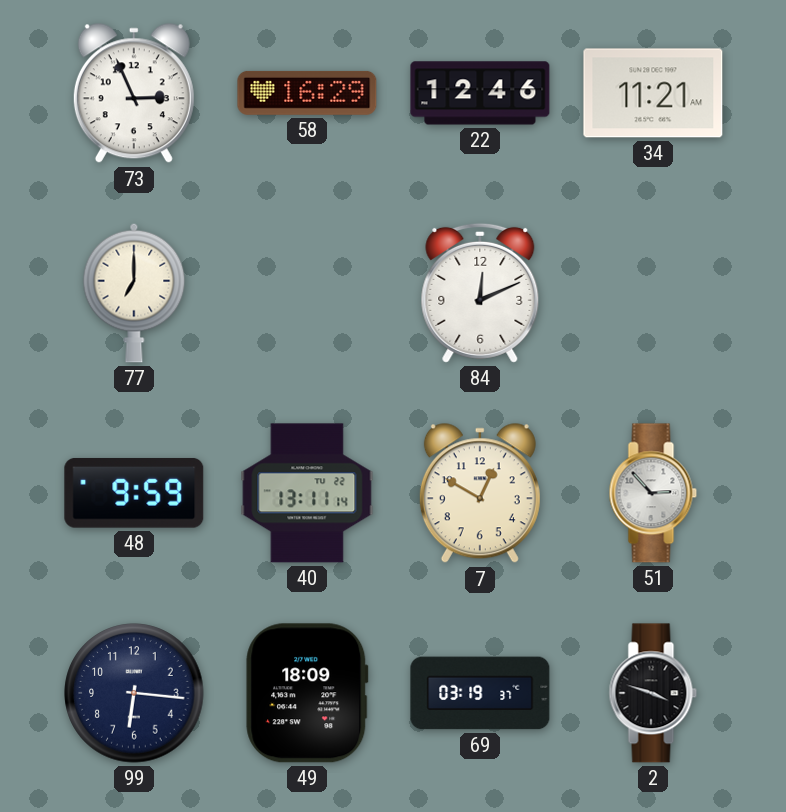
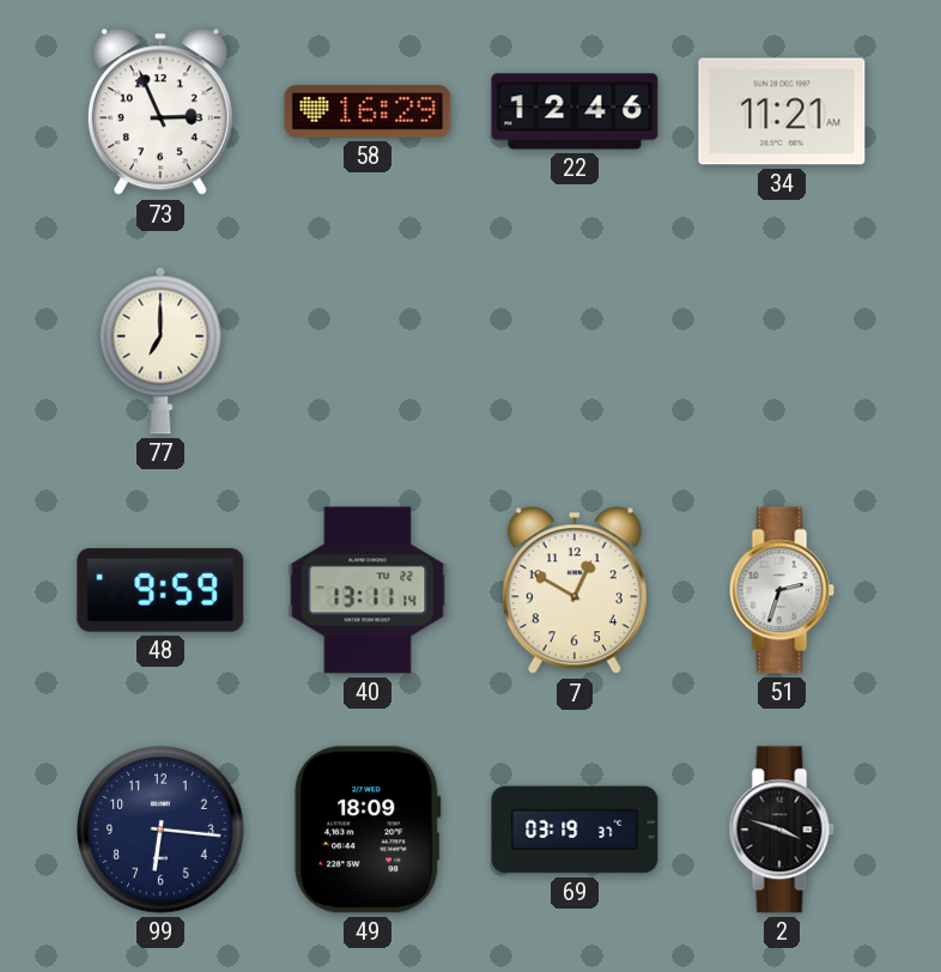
84: 12:11 -> none
51: 2:53 -> 2:33
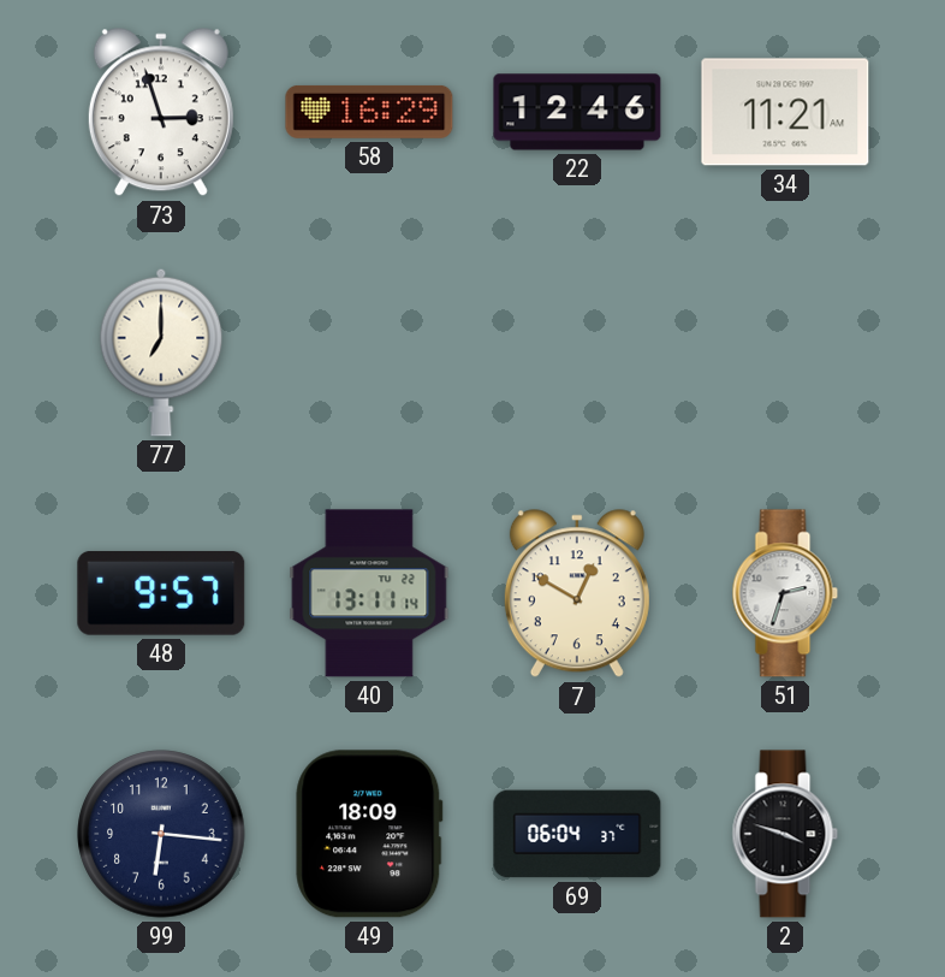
73: 2:56 -> 2:57
48: 9:59 -> 9:57
69: 03:19 -> 06:04
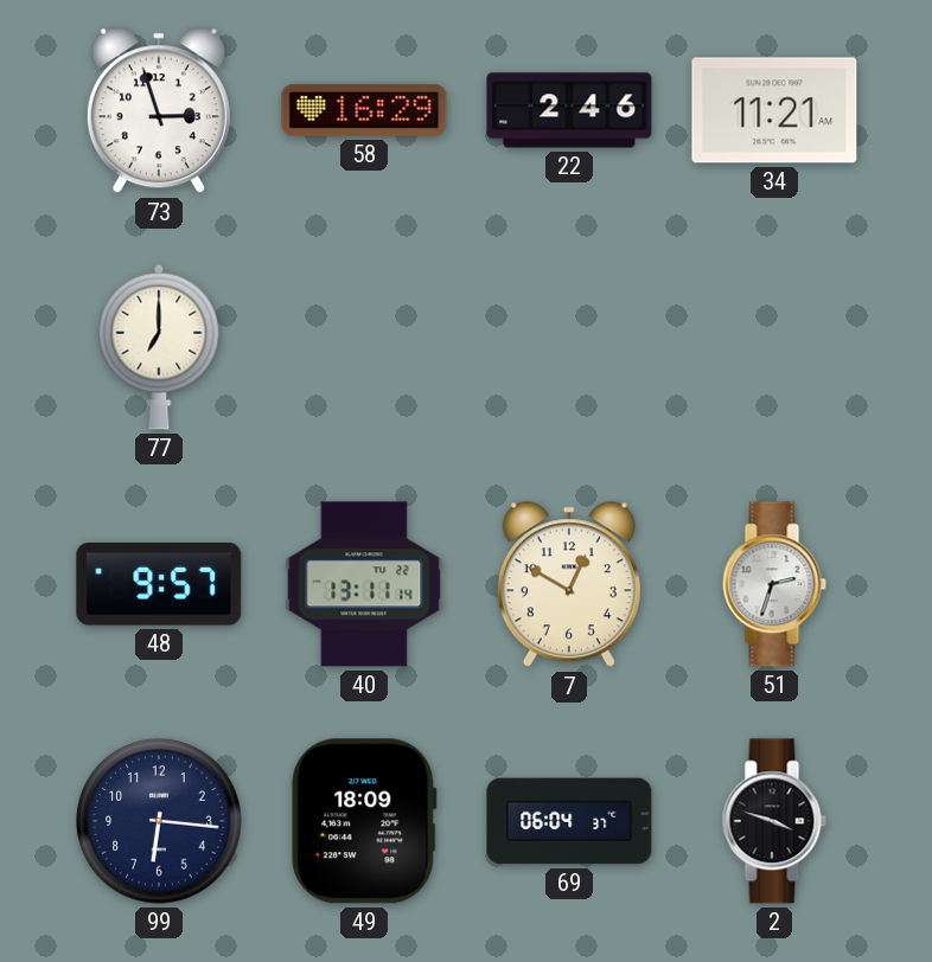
22: 12:46 -> 2:46
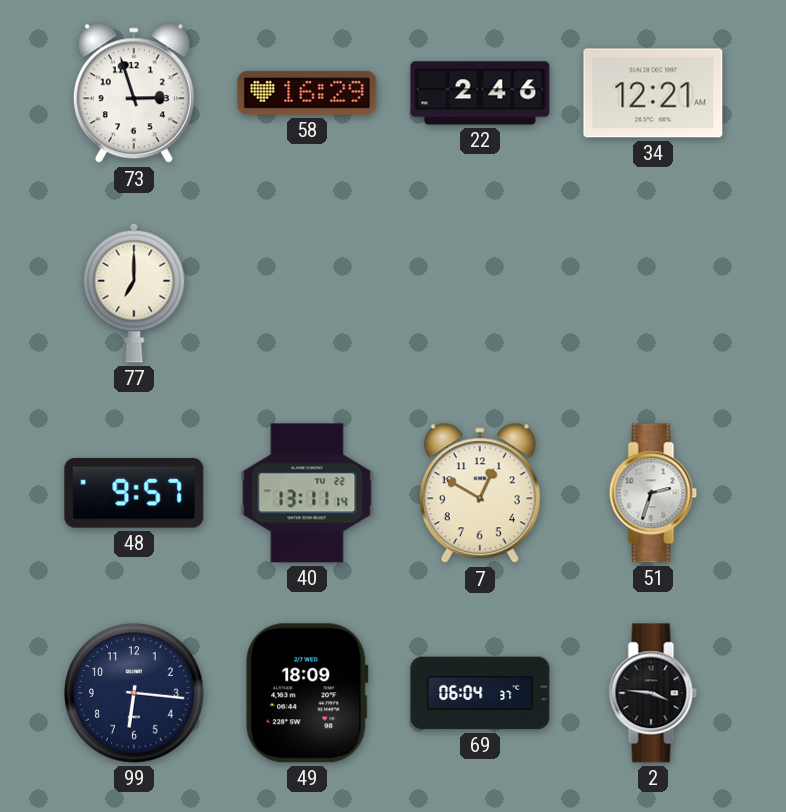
34: 11:21 -> 12:21
2: 3:48 -> 3:46
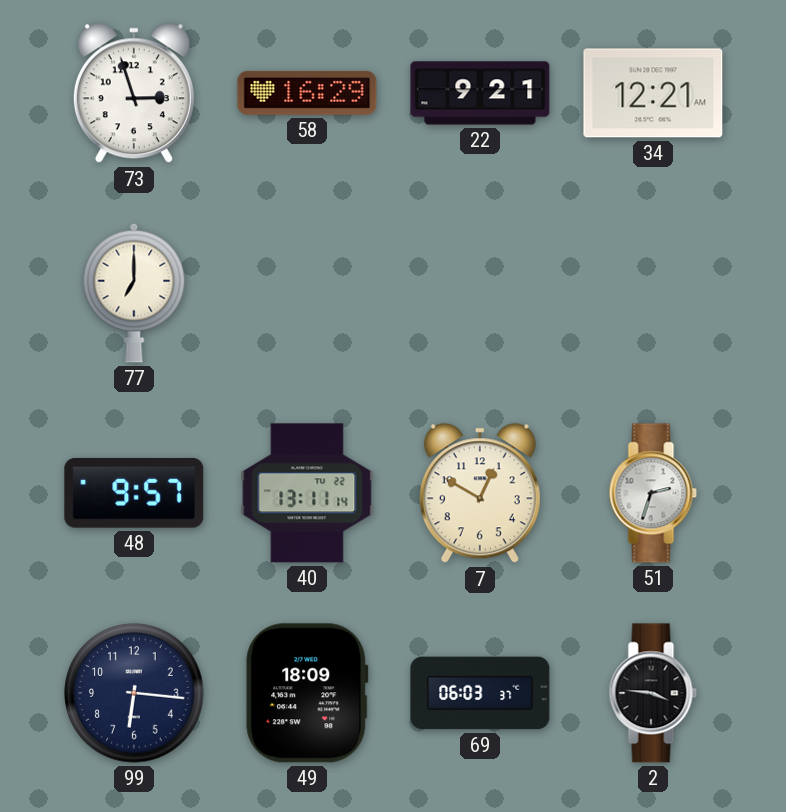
22: 2:46 -> 9:21
69: 06:04 -> 06:03
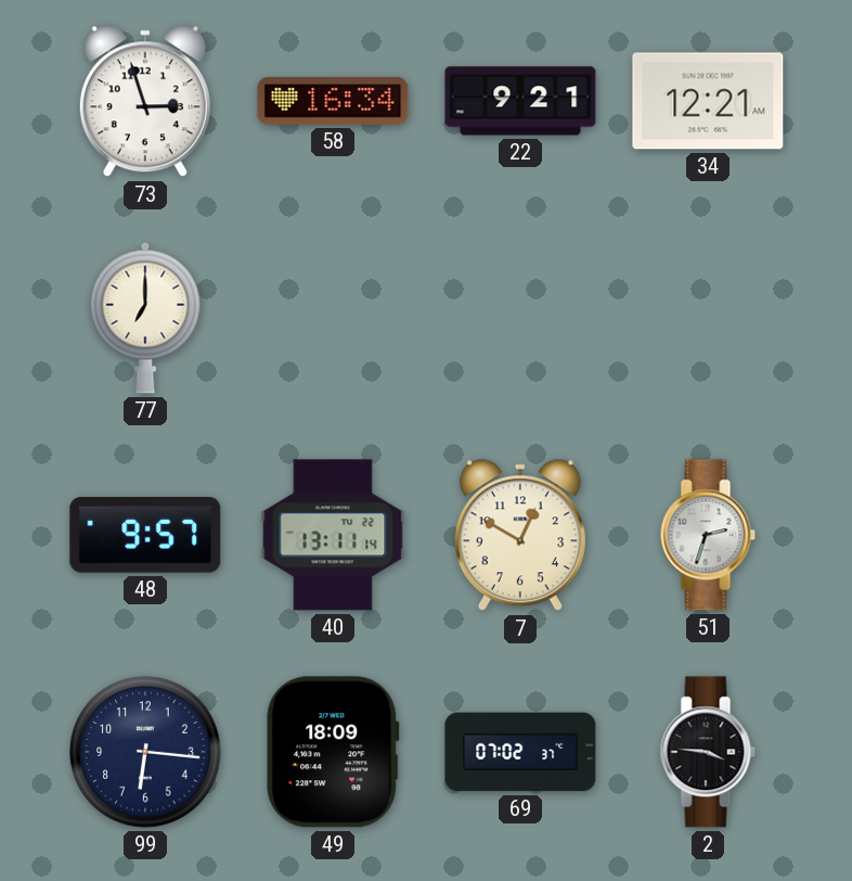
58: 16:29 -> 16:34
69: 06:03 -> 07:02
